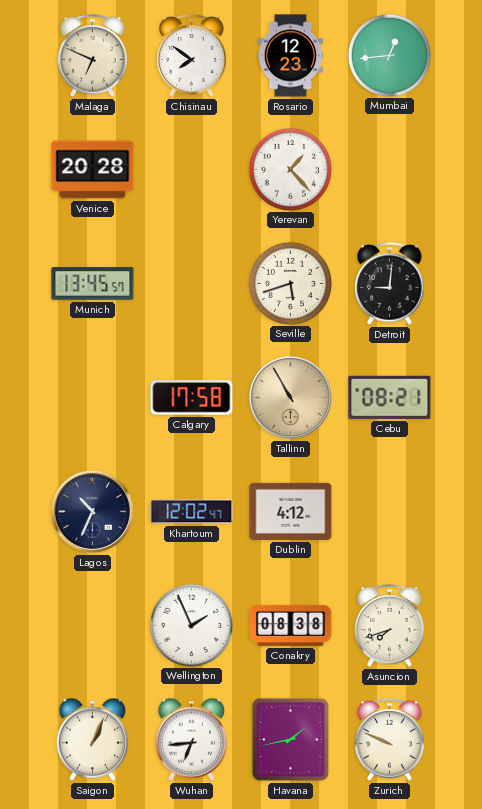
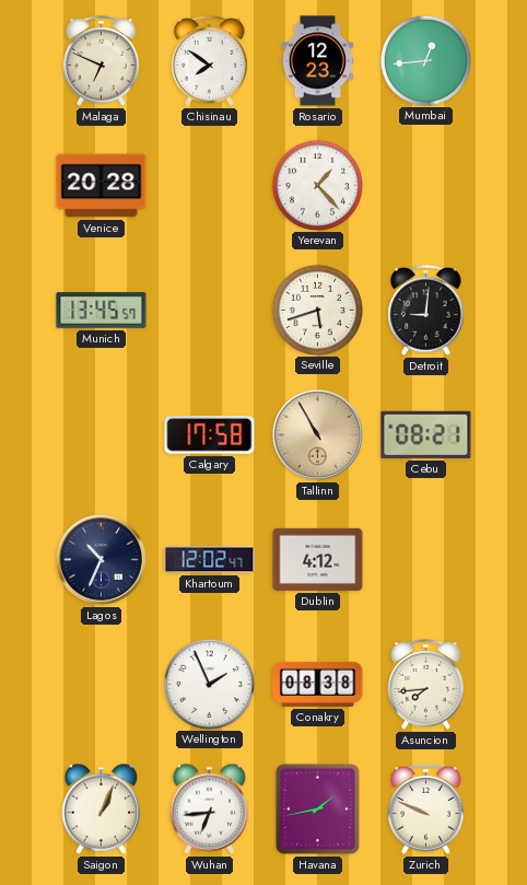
Asuncion: 7:42 -> 7:44
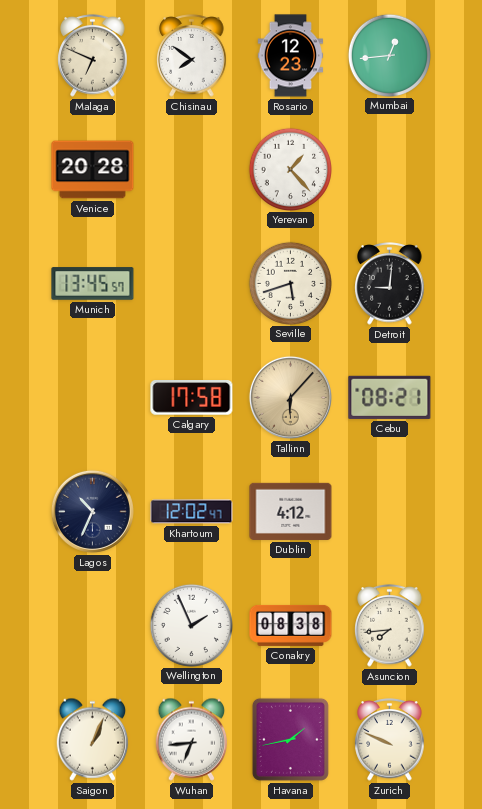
Tallinn: 10:55 -> 6:07
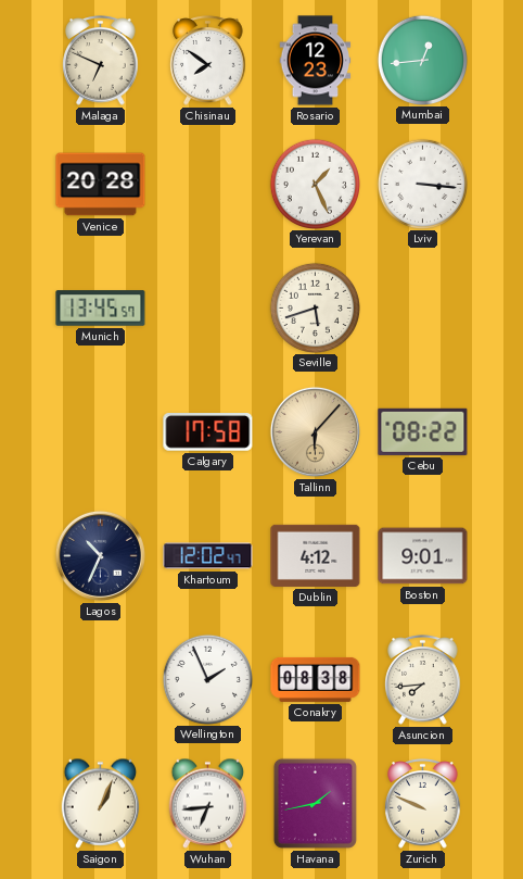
Yerevan: 1:23 -> 1:26
Lviv: none -> 3:16
Detroit: 9:01 -> none
Cebu: 08:21 -> 08:22
Boston: none -> 9:01
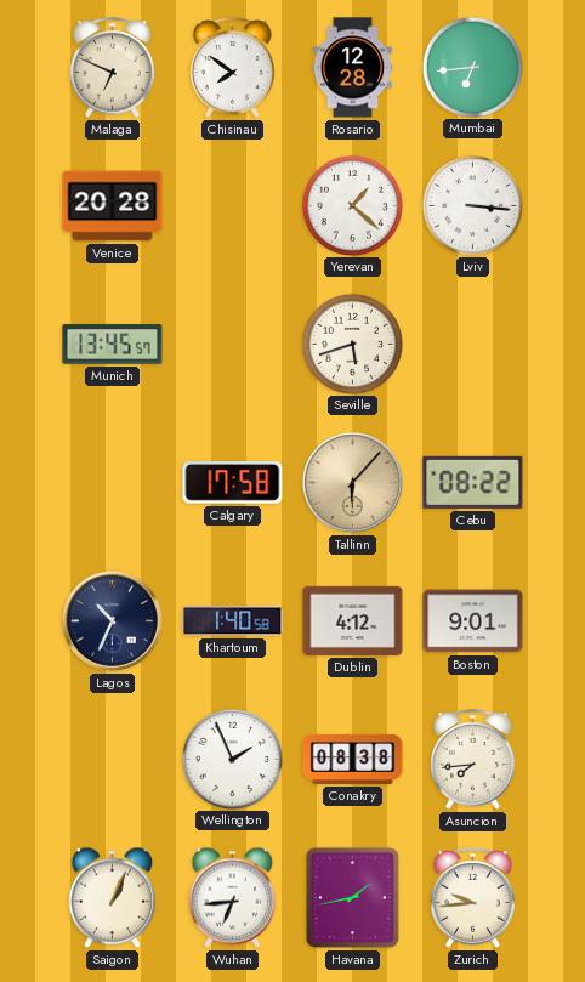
Rosario: 12:23 -> 12:28
Mumbai: 12:44 -> 6:44
Yerevan: 1:26 -> 1:22
Khartoum: 12:02 -> 1:40
Zurich: 9:49 -> 9:44
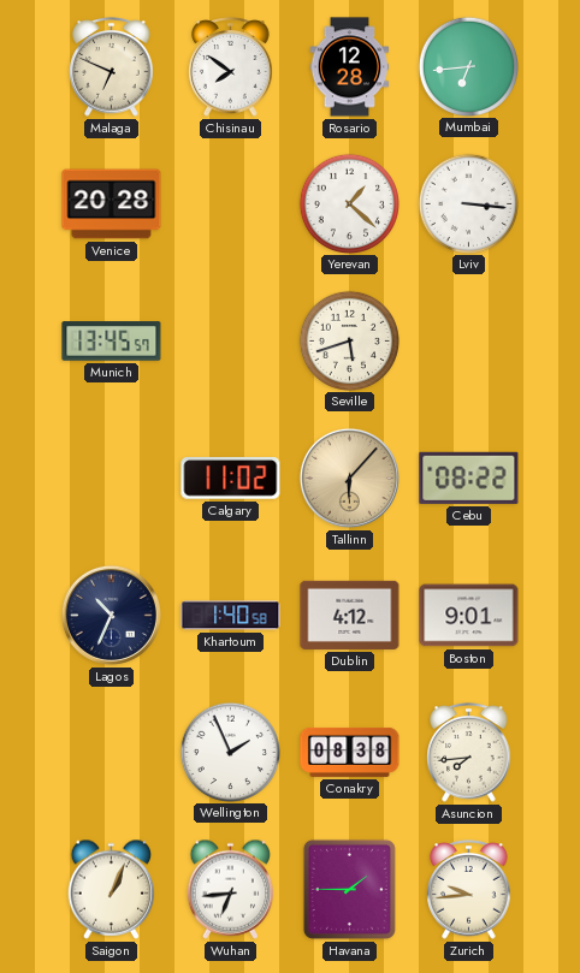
Calgary: 17:58 -> 11:02
Havana: 1:43 -> 1:45
